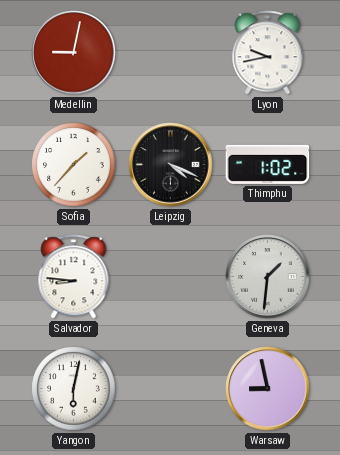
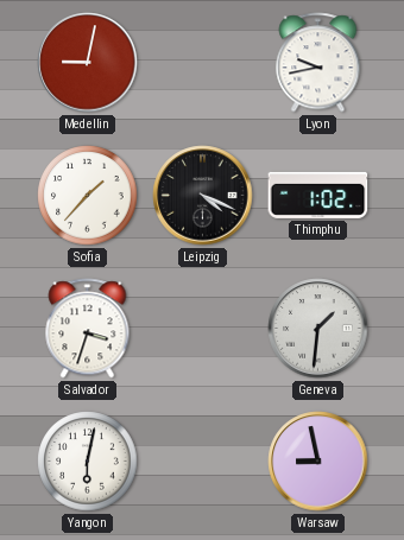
Salvador: 8:46 -> 3:33
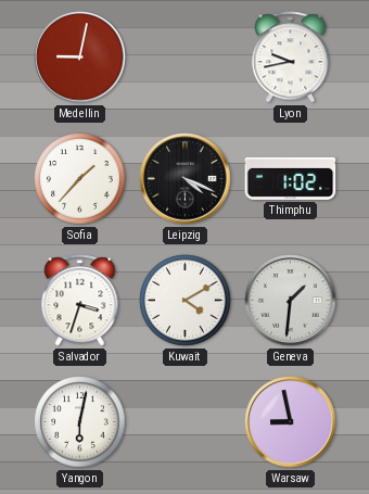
Kuwait: none -> 4:10
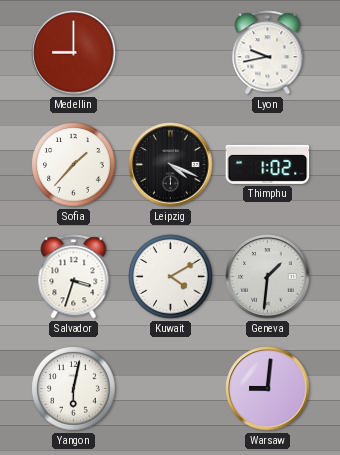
Medellin: 9:02 -> 9:00
Warsaw: 8:58 -> 9:01
